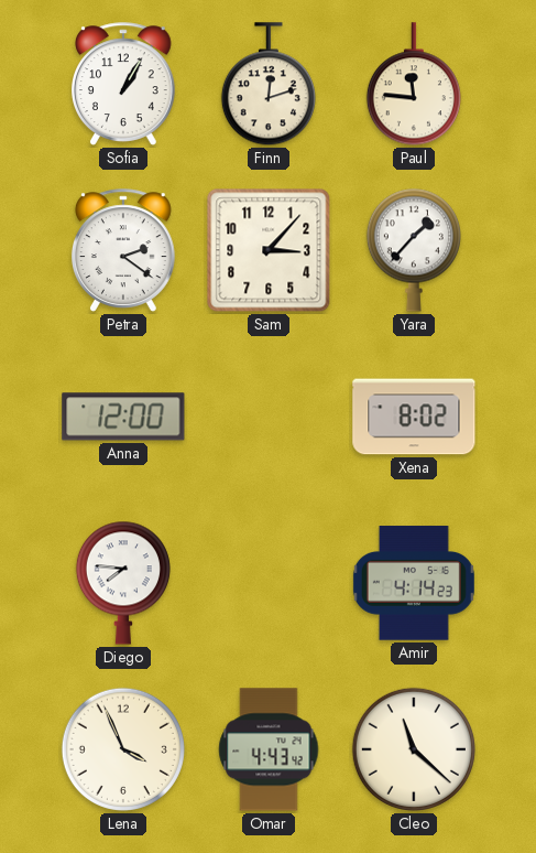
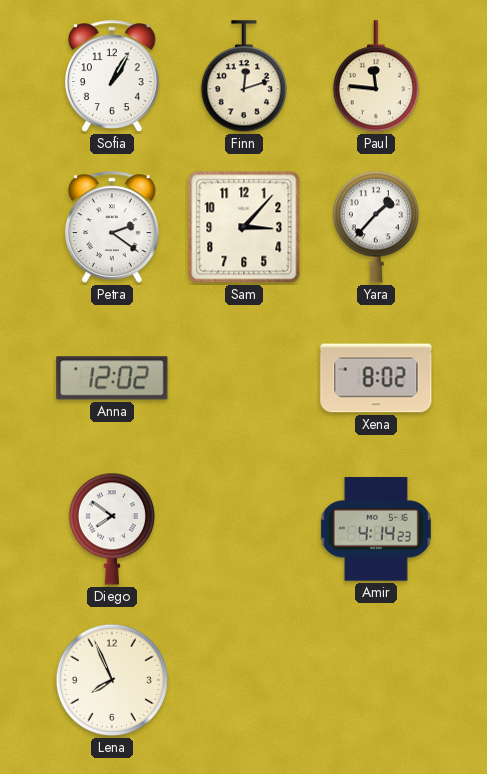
Anna: 12:00 -> 12:02
Diego: 7:46 -> 7:51
Lena: 3:56 -> 7:56
Omar: 4:43 -> none
Cleo: 11:22 -> none
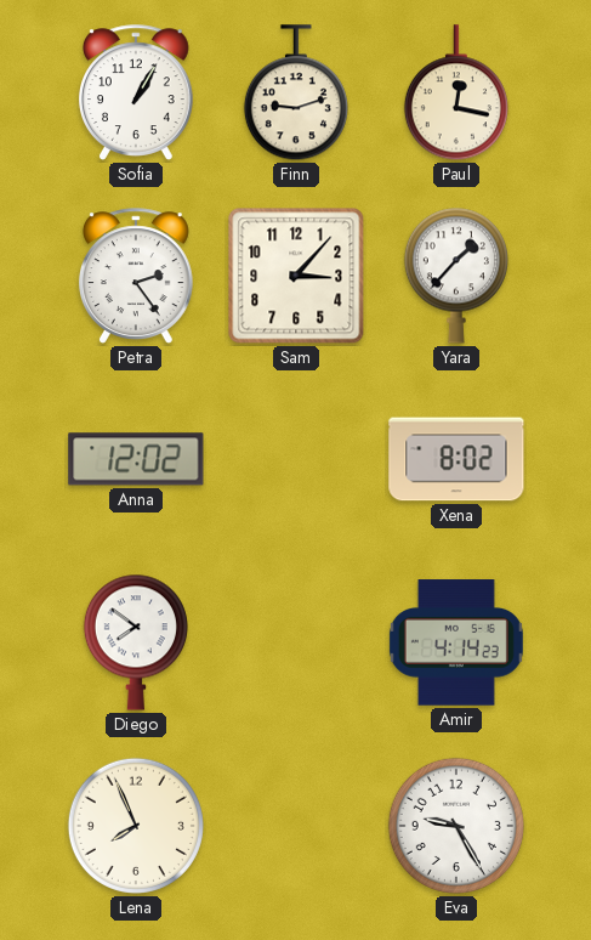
Finn: 12:12 -> 9:12
Paul: 11:46 -> 12:17
Petra: 2:21 -> 2:24
Eva: none -> 9:25
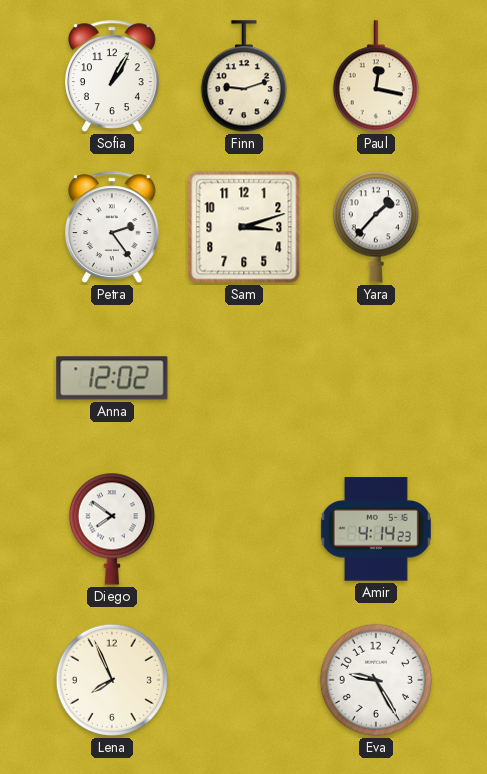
Sam: 3:07 -> 3:12
Xena: 8:02 -> none
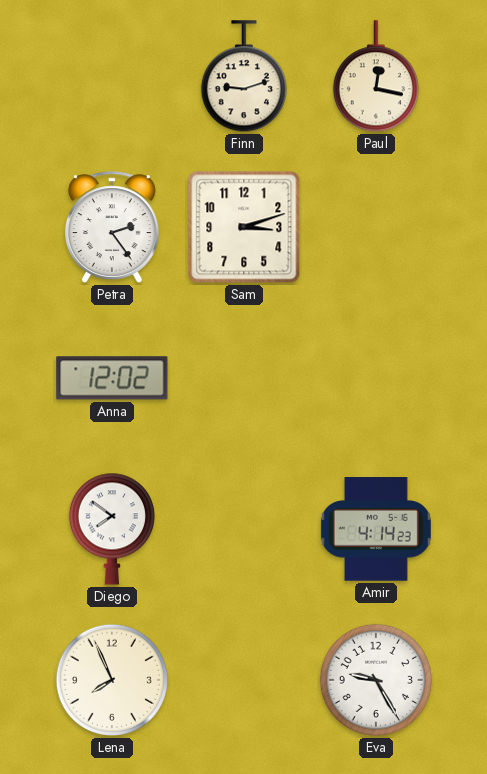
Sofia: 1:05 -> none
Yara: 1:37 -> none
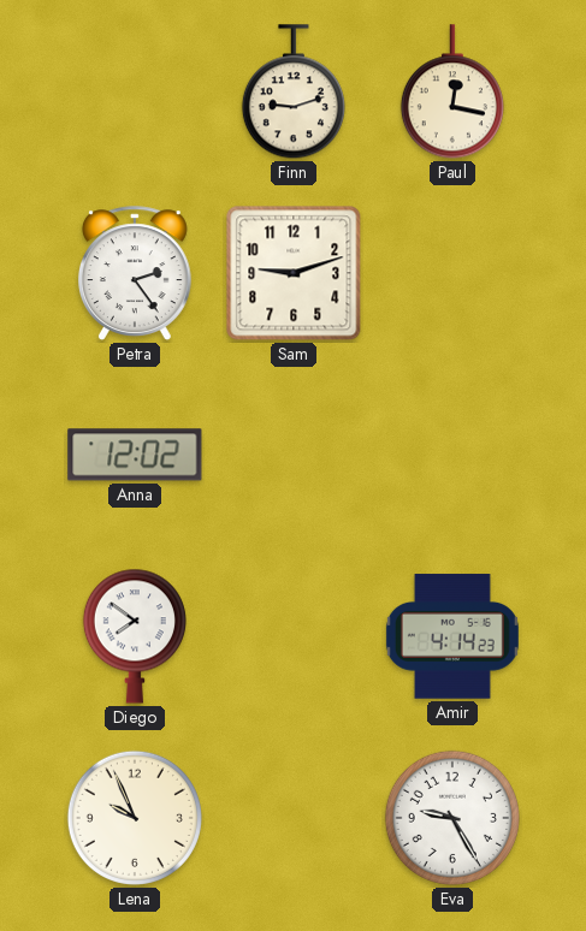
Sam: 3:12 -> 9:12
Lena: 7:56 -> 9:56
